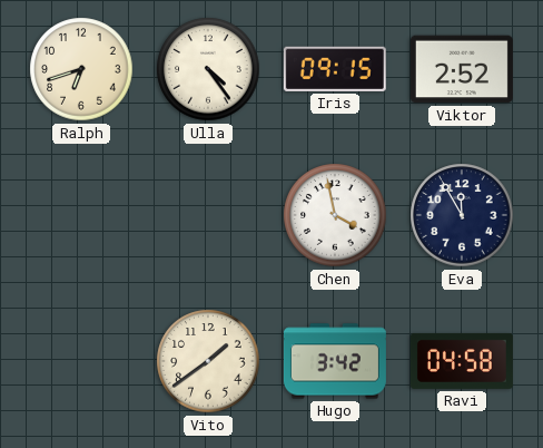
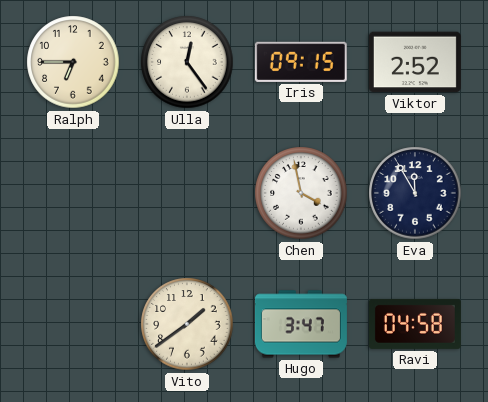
Ralph: 6:42 -> 6:45
Ulla: 4:24 -> 12:24
Hugo: 3:42 -> 3:47
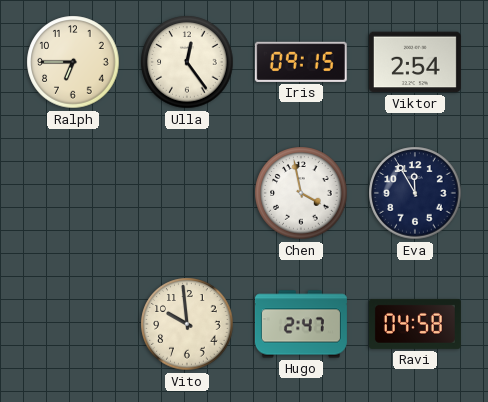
Viktor: 2:52 -> 2:54
Vito: 1:39 -> 9:59
Hugo: 3:47 -> 2:47
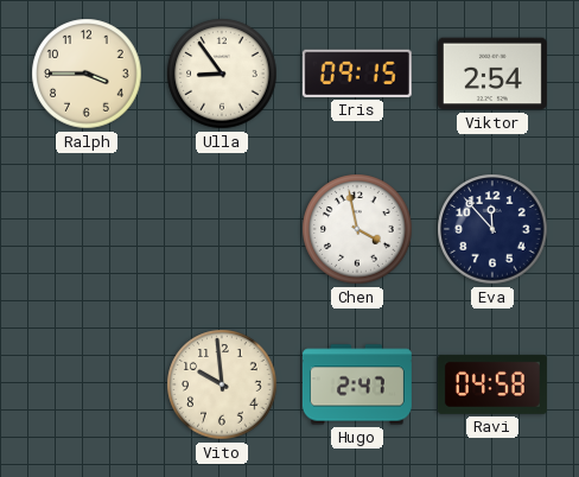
Ralph: 6:45 -> 3:45
Ulla: 12:24 -> 8:54
Eva: 11:55 -> 11:53
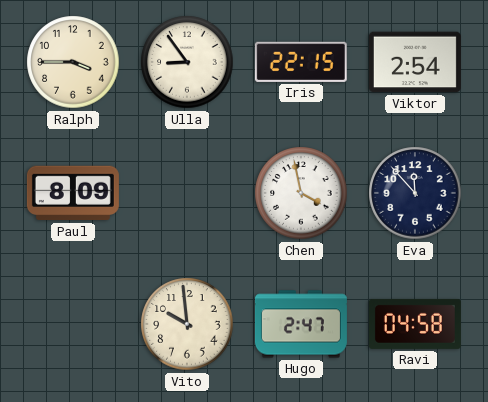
Iris: 09:15 -> 22:15
Paul: none -> 8:09
